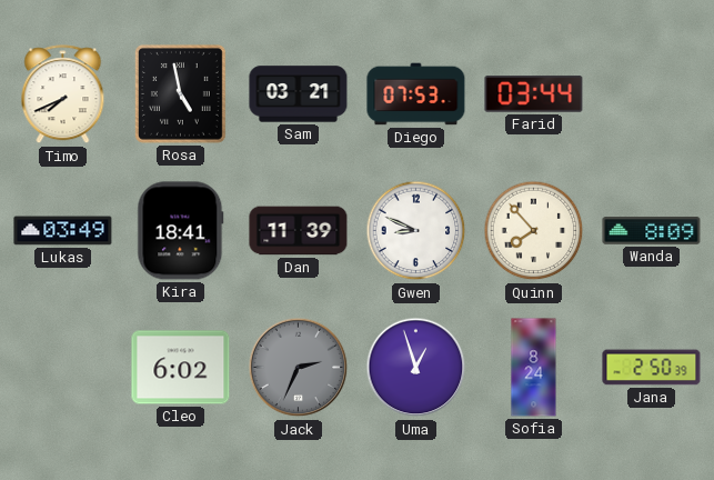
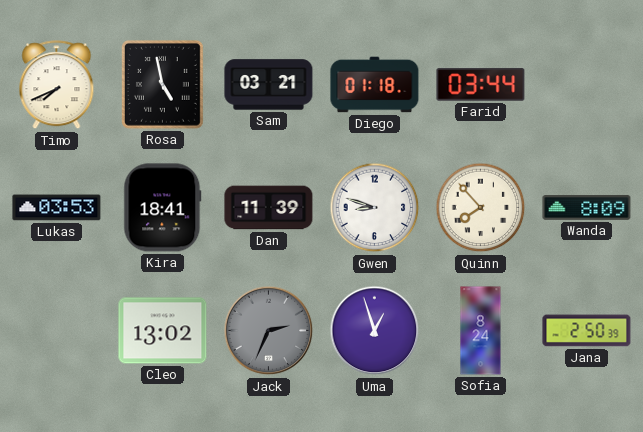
Diego: 07:53 -> 01:18
Lukas: 03:49 -> 03:53
Gwen: 8:49 -> 8:48
Cleo: 6:02 -> 13:02
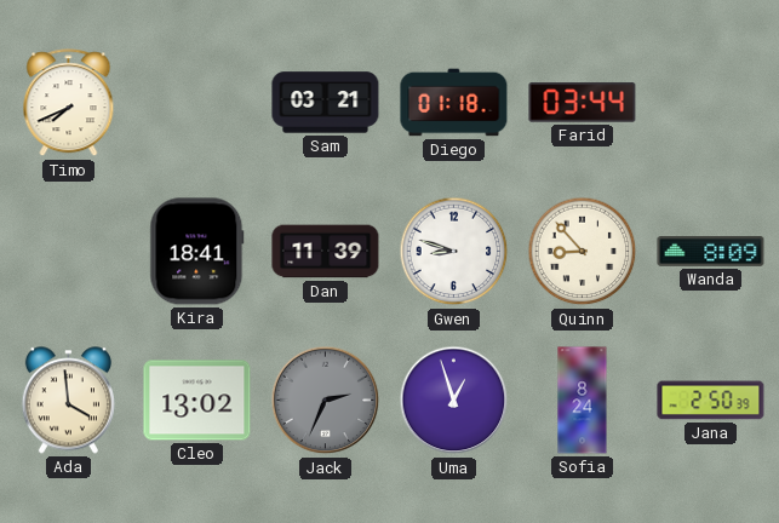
Rosa: 4:58 -> none
Lukas: 03:53 -> none
Quinn: 7:53 -> 8:53
Ada: none -> 3:59
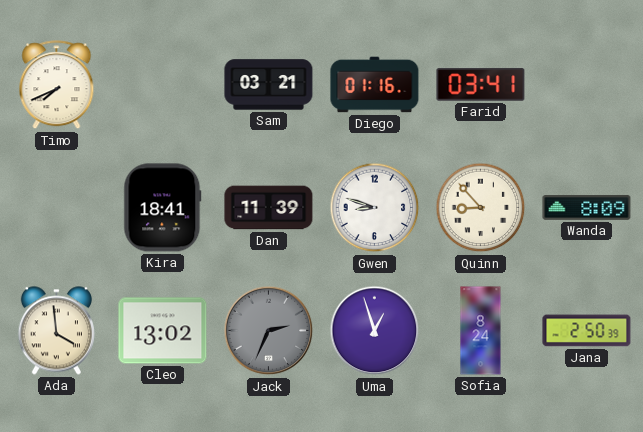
Diego: 01:18 -> 01:16
Farid: 03:44 -> 03:41
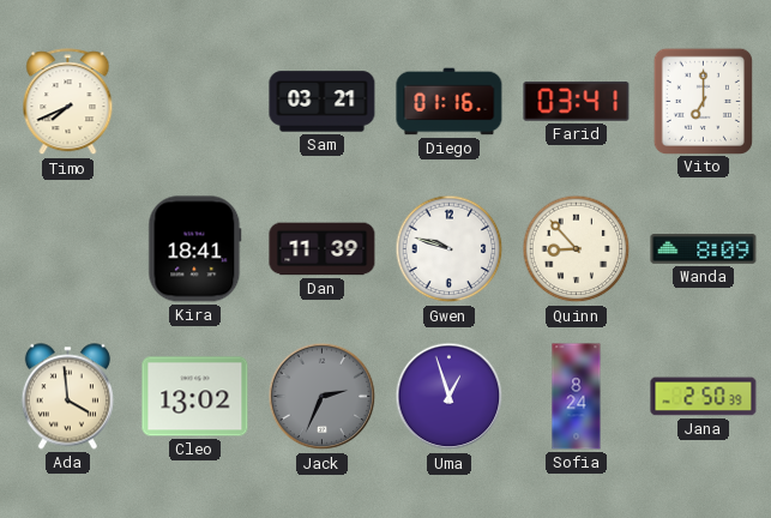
Vito: none -> 7:00
Gwen: 8:48 -> 9:48
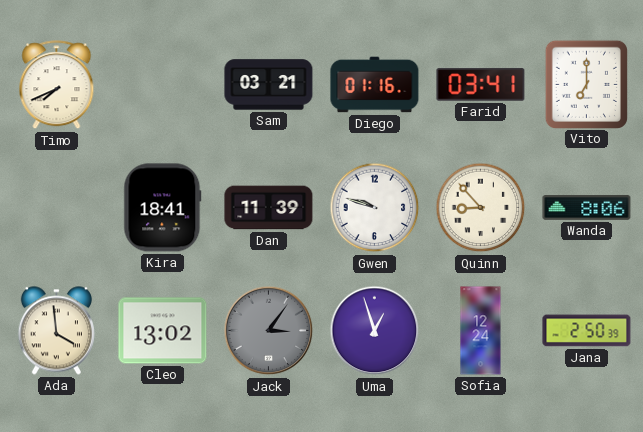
Wanda: 8:09 -> 8:06
Jack: 2:34 -> 3:06
Sofia: 8:24 -> 12:24
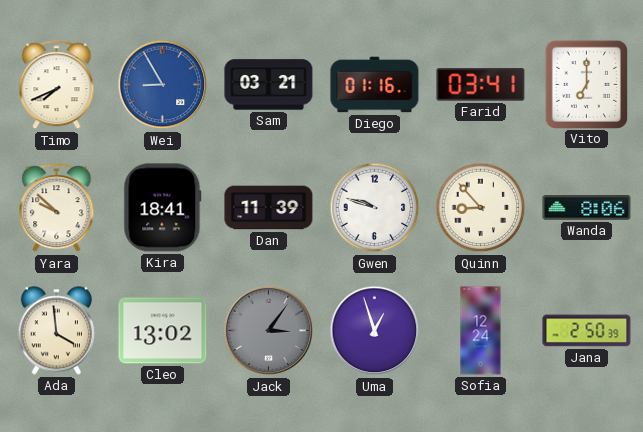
Wei: none -> 8:55
Yara: none -> 9:52
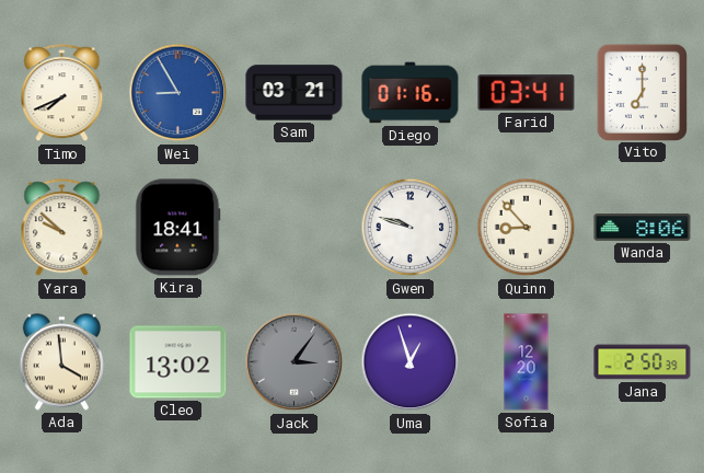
Dan: 11:39 -> none
Sofia: 12:24 -> 12:20
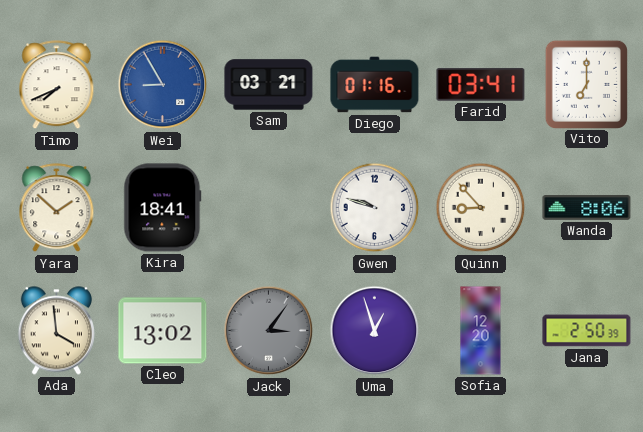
Yara: 9:52 -> 1:52
